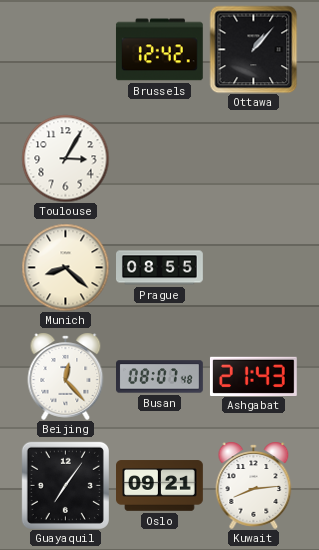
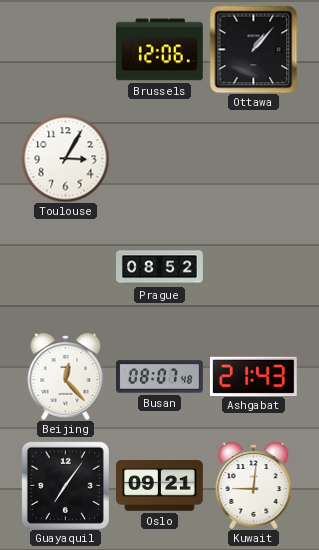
Brussels: 12:42 -> 12:06
Munich: 8:22 -> none
Prague: 08:55 -> 08:52
Kuwait: 8:14 -> 9:01
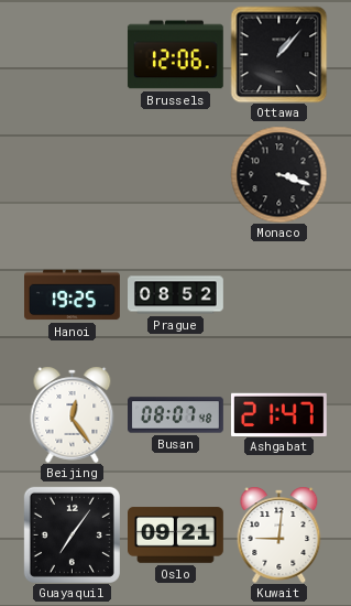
Toulouse: 3:05 -> none
Monaco: none -> 3:18
Hanoi: none -> 19:25
Beijing: 12:23 -> 12:24
Ashgabat: 21:43 -> 21:47
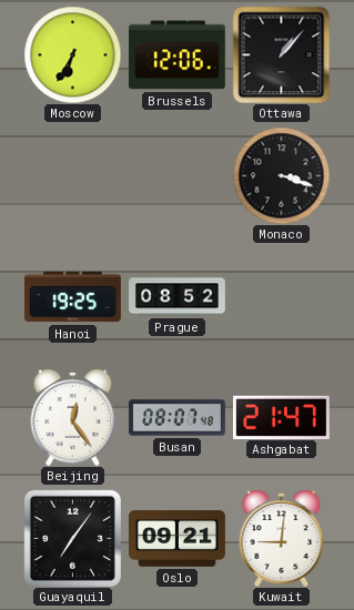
Moscow: none -> 6:35
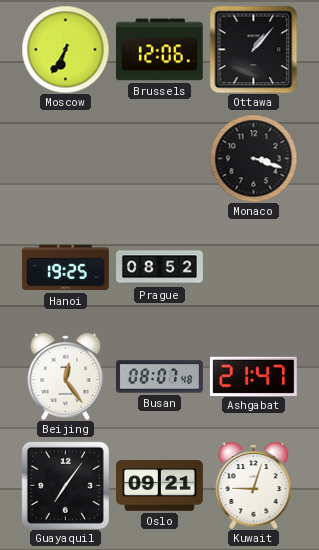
Kuwait: 9:01 -> 9:03
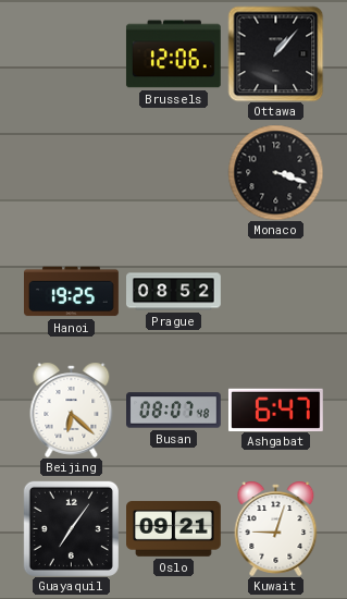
Moscow: 6:35 -> none
Beijing: 12:24 -> 6:22
Ashgabat: 21:47 -> 6:47
